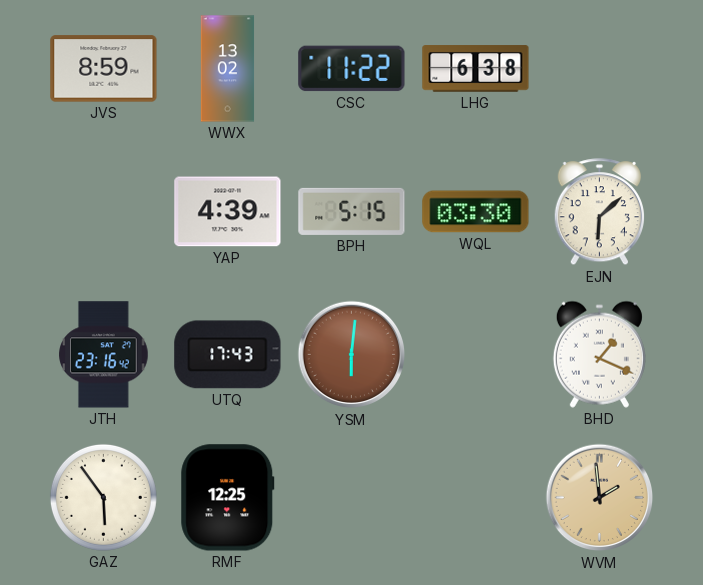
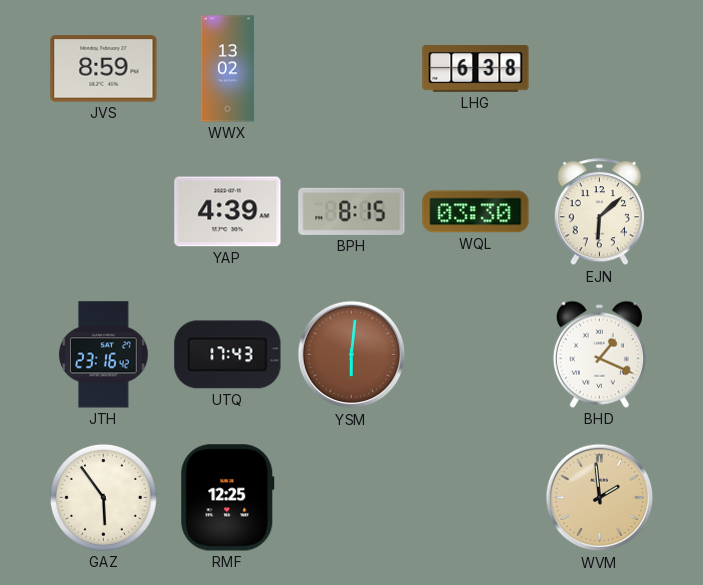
CSC: 11:22 -> none
BPH: 5:15 -> 8:15
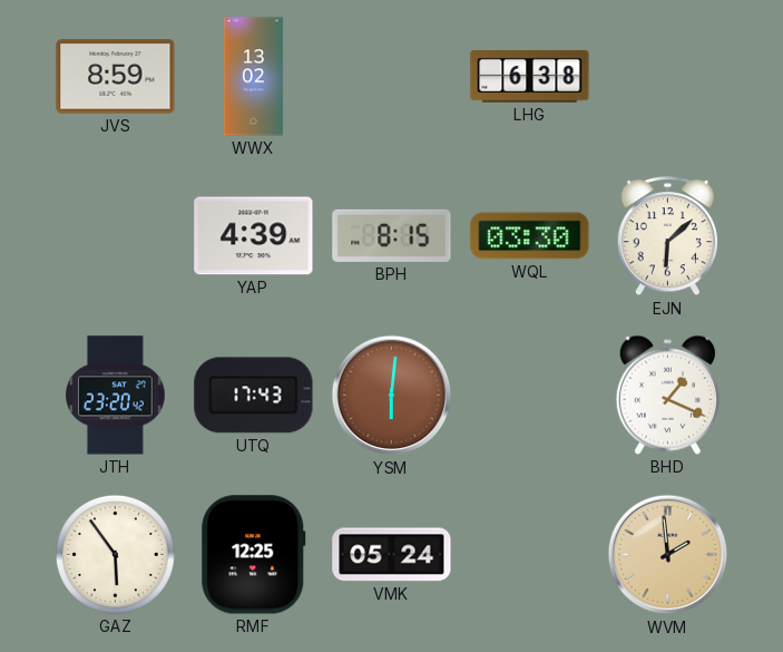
JTH: 23:16 -> 23:20
VMK: none -> 05:24
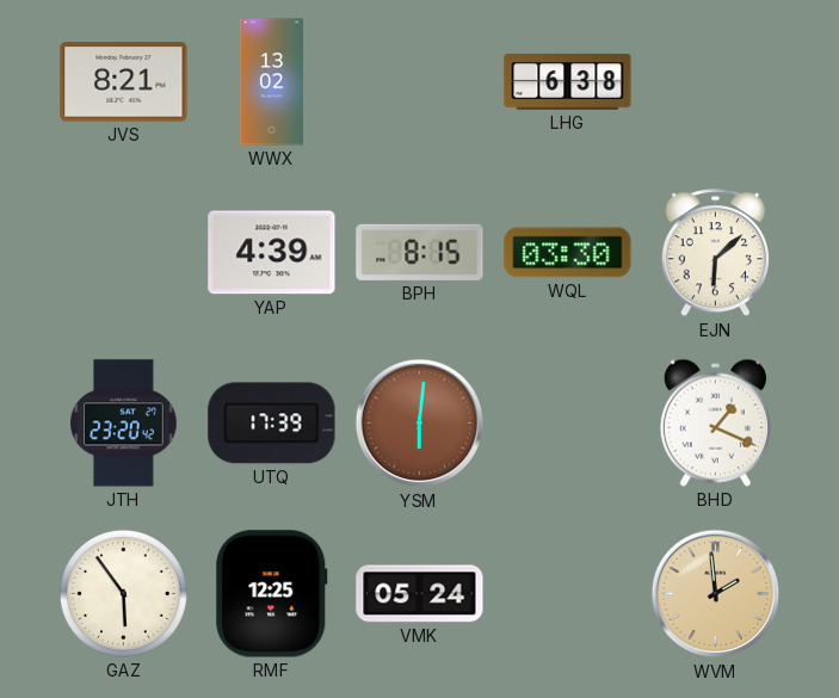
JVS: 8:59 -> 8:21
UTQ: 17:43 -> 17:39
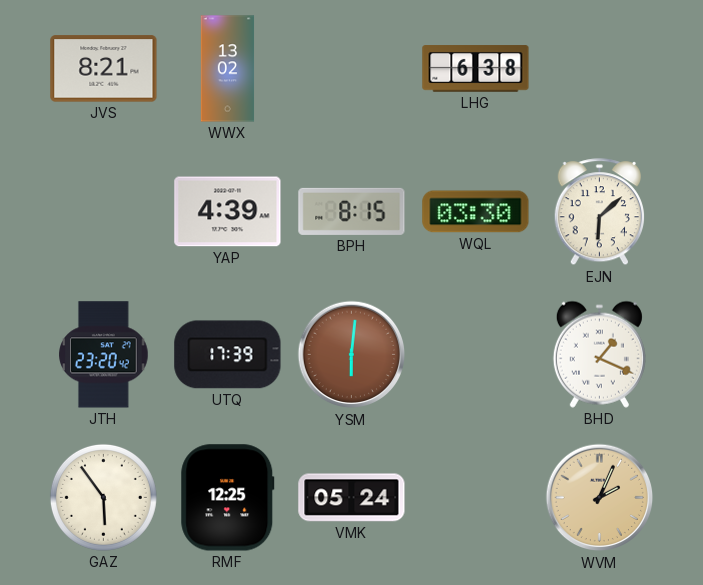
WVM: 1:59 -> 2:04
